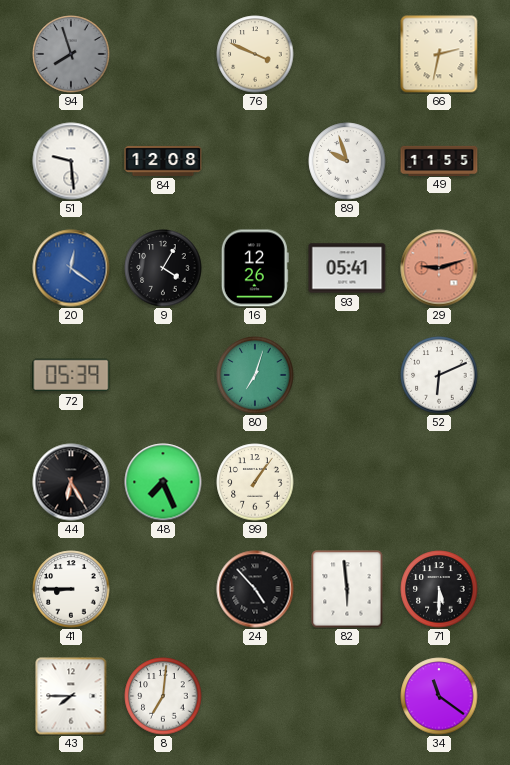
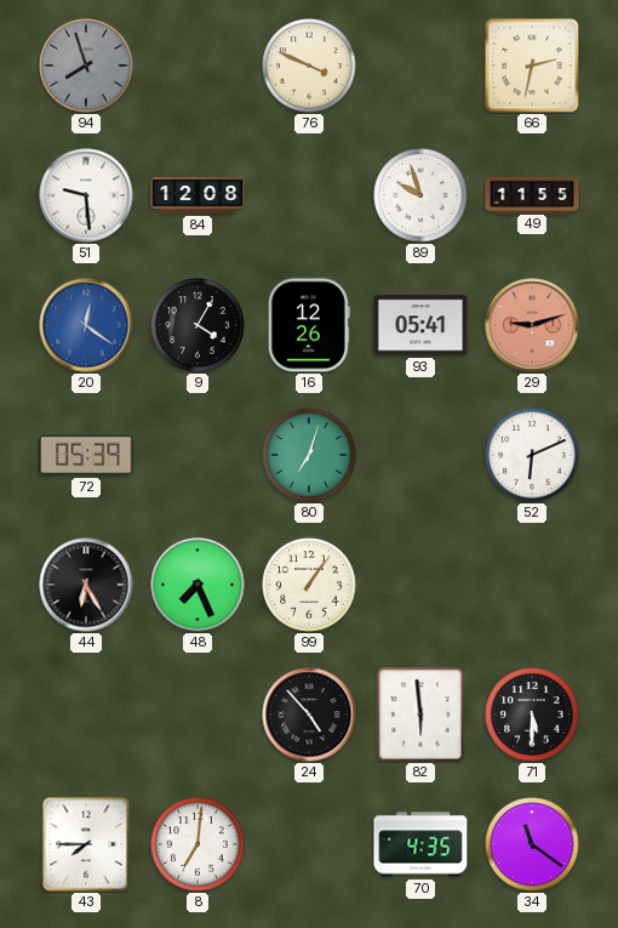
41: 8:45 -> none
70: none -> 4:35
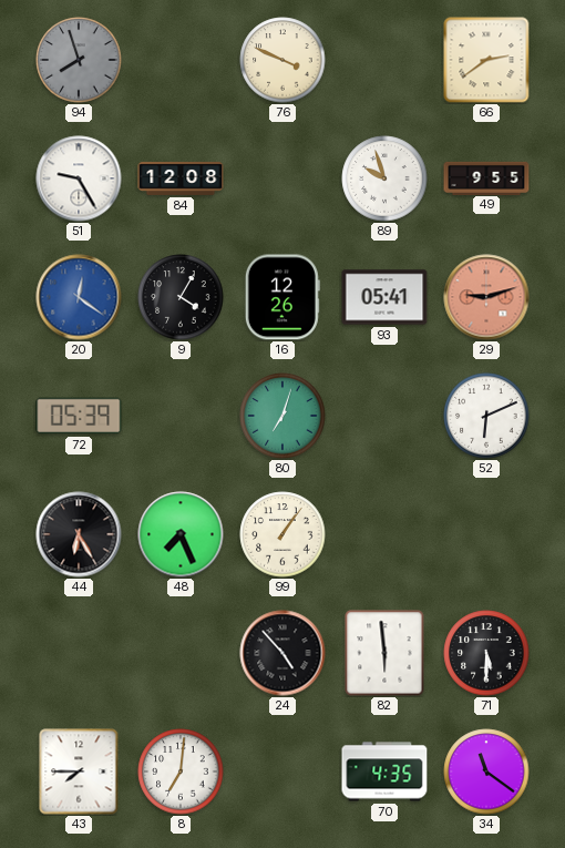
66: 2:32 -> 2:39
51: 9:29 -> 9:25
49: 11:55 -> 9:55
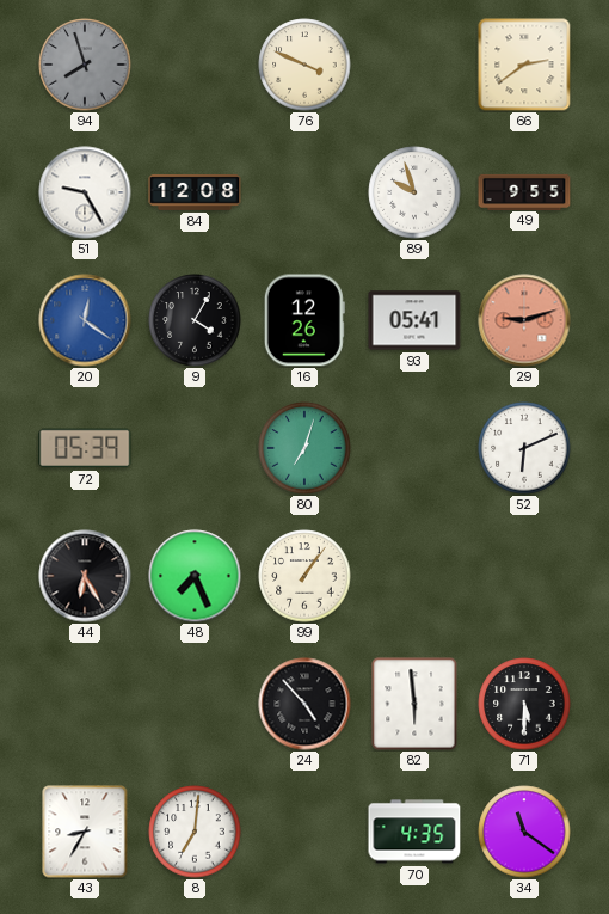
43: 7:45 -> 8:35
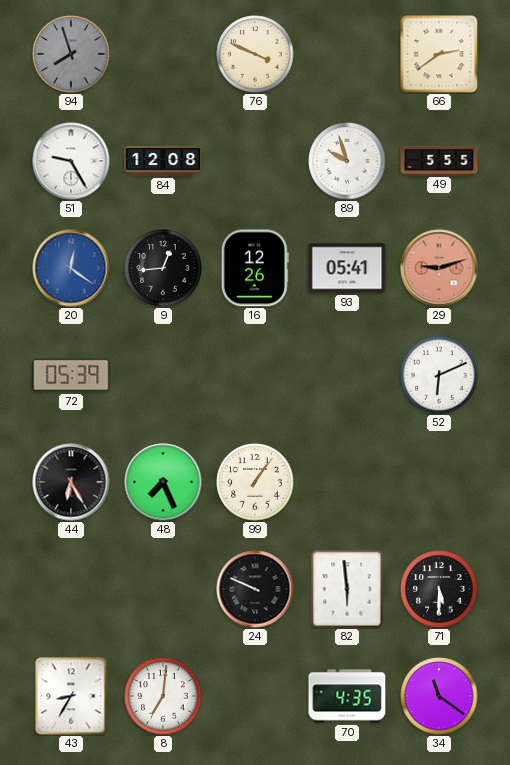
49: 9:55 -> 5:55
9: 4:05 -> 12:44
80: 7:03 -> none
24: 4:53 -> 9:49
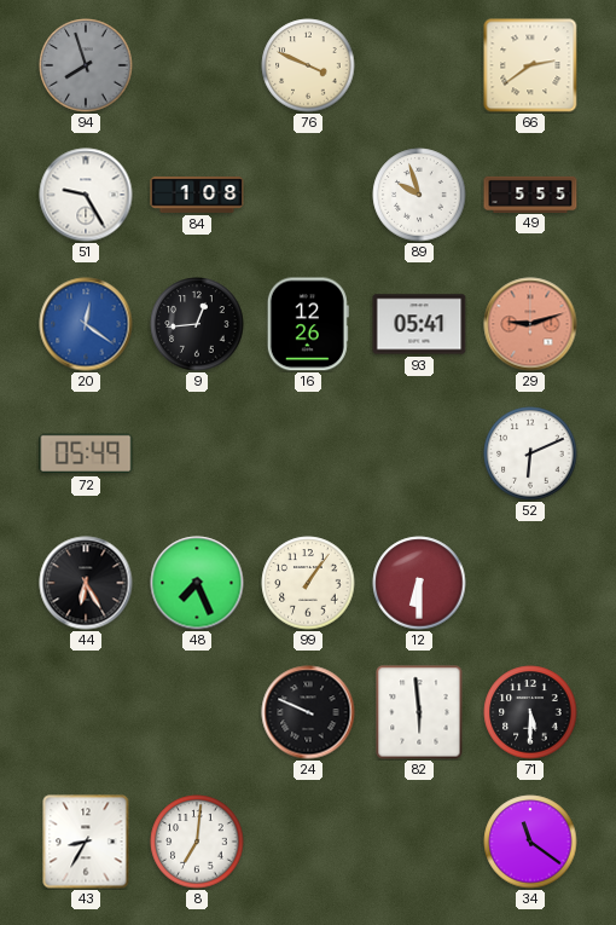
84: 12:08 -> 1:08
72: 05:39 -> 05:49
12: none -> 6:30
70: 4:35 -> none
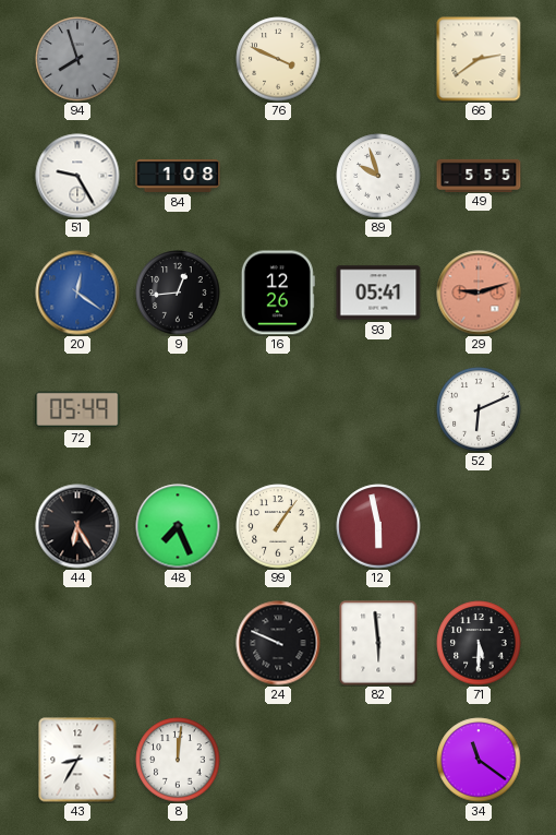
12: 6:30 -> 5:58
8: 7:01 -> 12:01
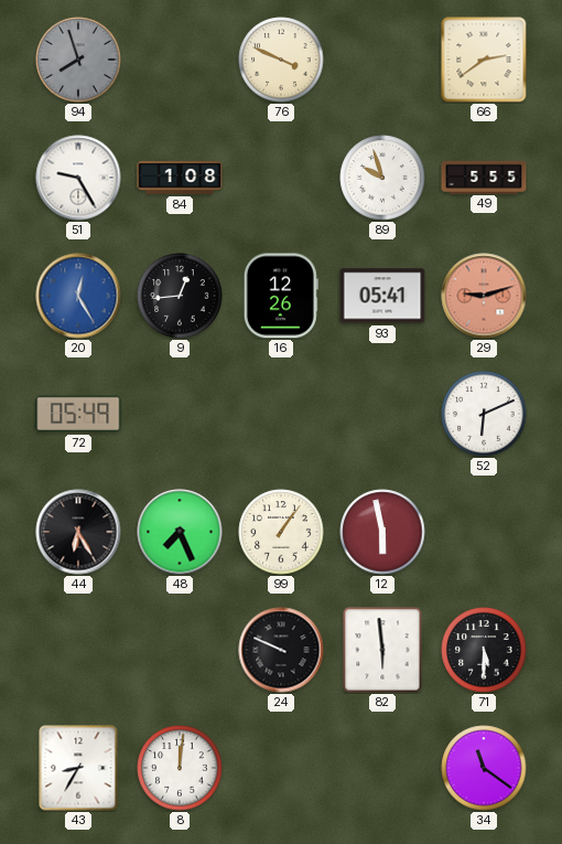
20: 12:21 -> 12:25
